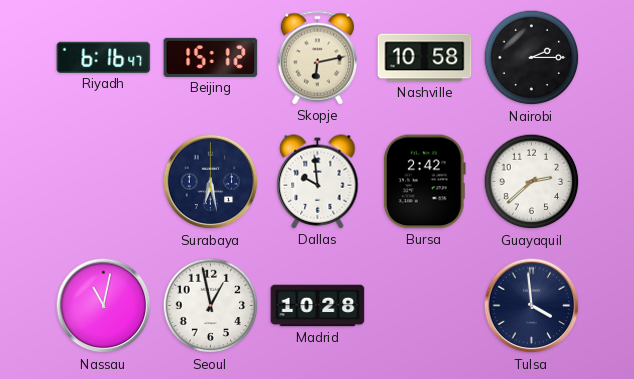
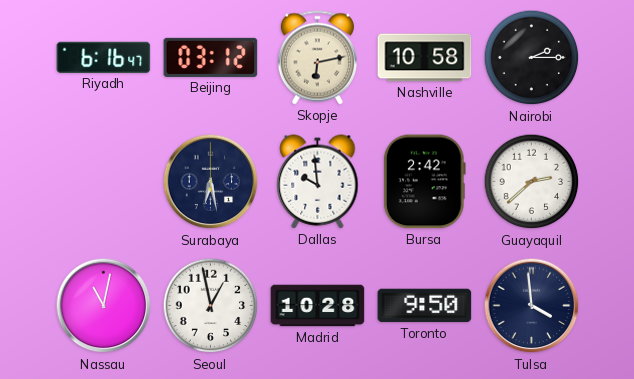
Beijing: 15:12 -> 03:12
Toronto: none -> 9:50
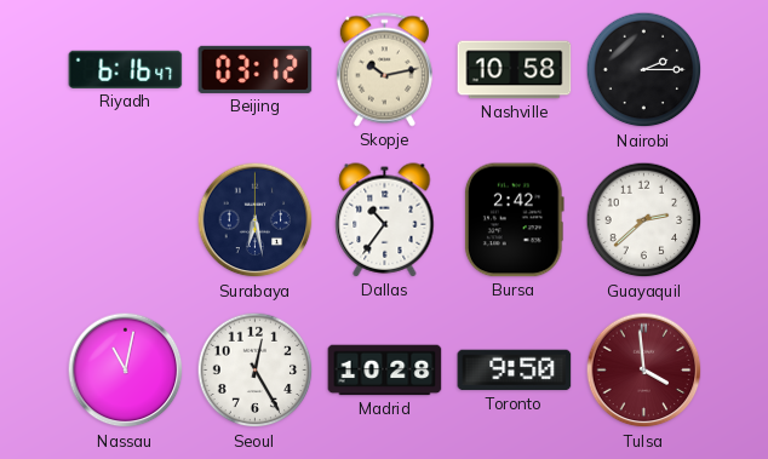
Skopje: 6:13 -> 10:13
Dallas: 9:59 -> 10:36
Seoul: 12:58 -> 12:25
Tulsa dial: navy -> burgundy
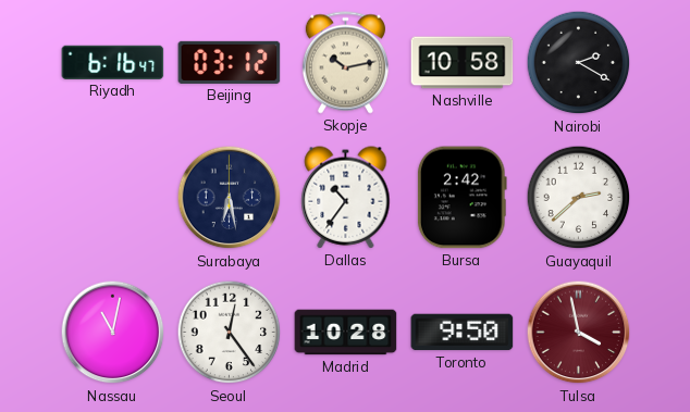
Nairobi: 2:15 -> 2:20
Seoul: 12:25 -> 12:24
Tulsa: 3:59 -> 3:58
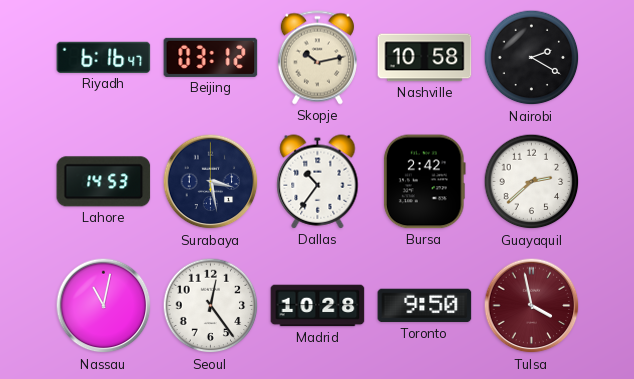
Lahore: none -> 14:53
Surabaya: 6:28 -> 3:28
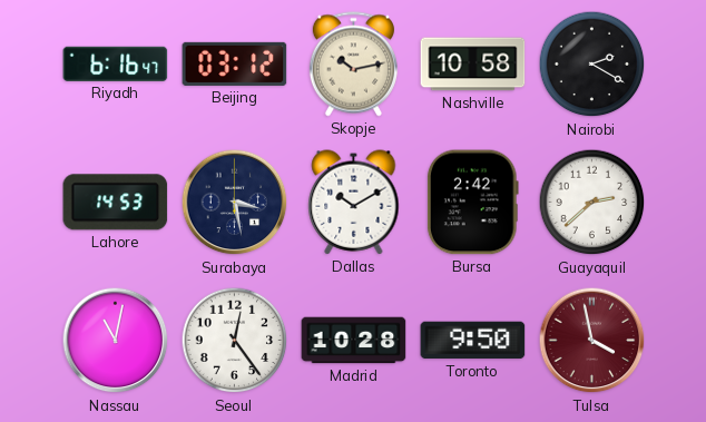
Dallas: 10:36 -> 10:10
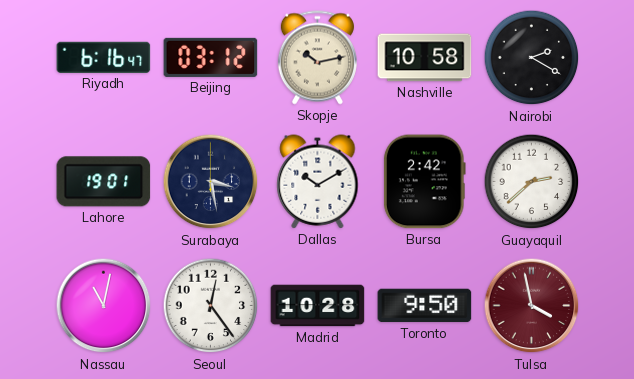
Lahore: 14:53 -> 19:01
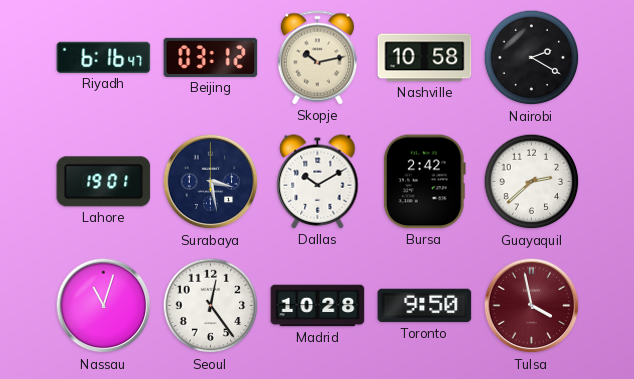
Nassau: 11:02 -> 11:03
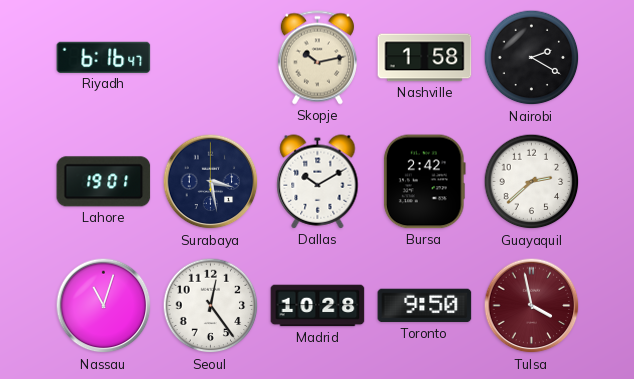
Beijing: 03:12 -> none
Nashville: 10:58 -> 1:58
